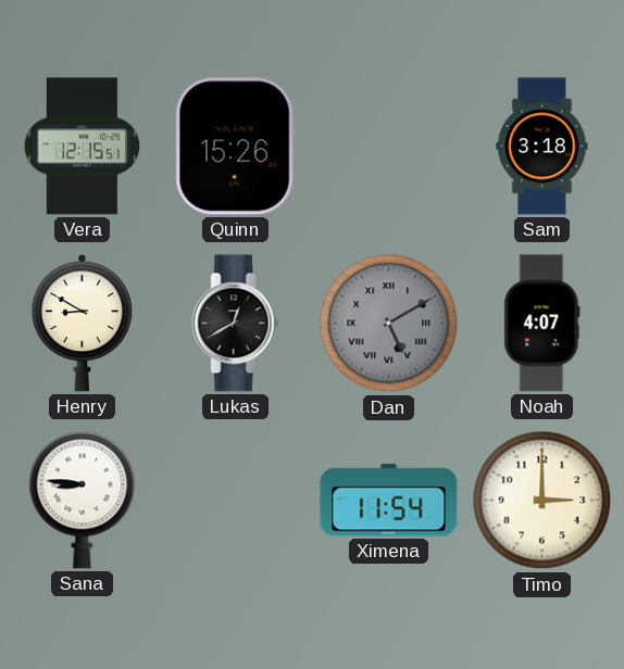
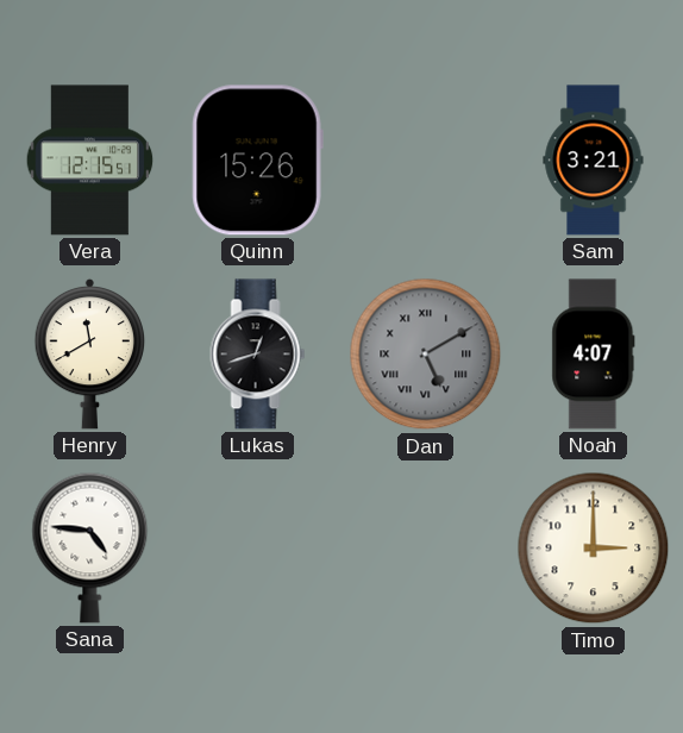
Sam: 3:18 -> 3:21
Henry: 8:50 -> 11:40
Lukas: 12:40 -> 12:42
Sana: 8:46 -> 4:46
Ximena: 11:54 -> none
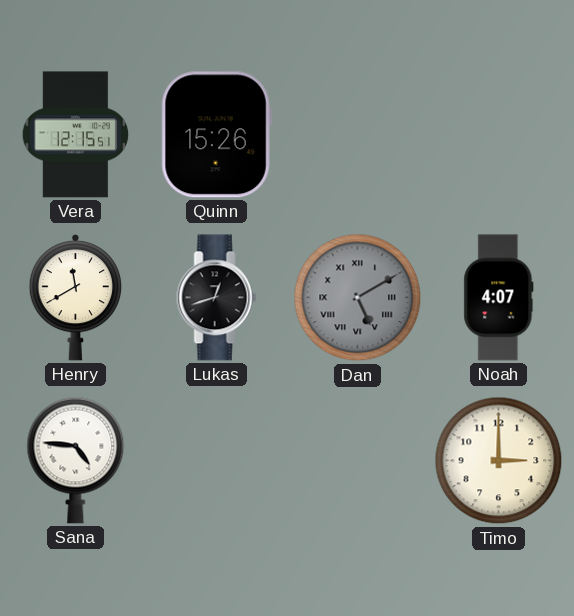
Sam: 3:21 -> none
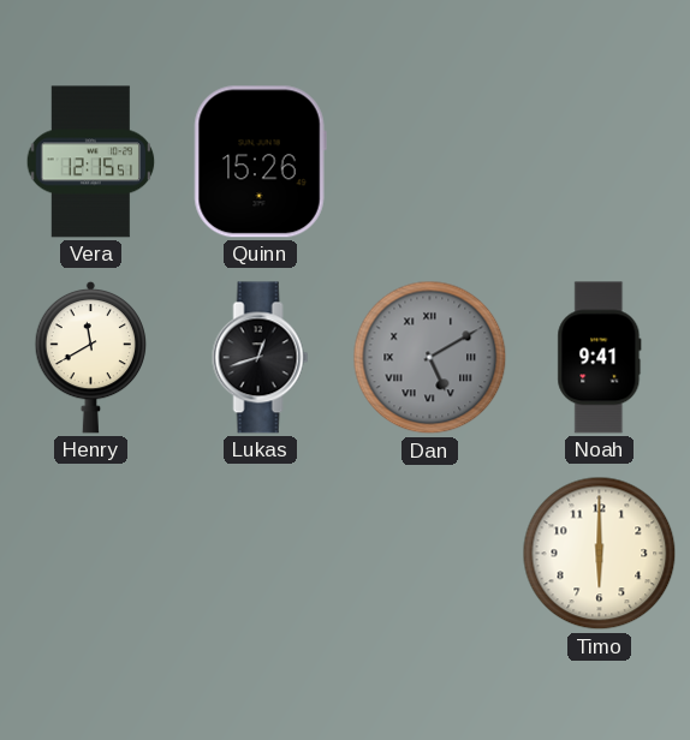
Noah: 4:07 -> 9:41
Sana: 4:46 -> none
Timo: 3:00 -> 6:00
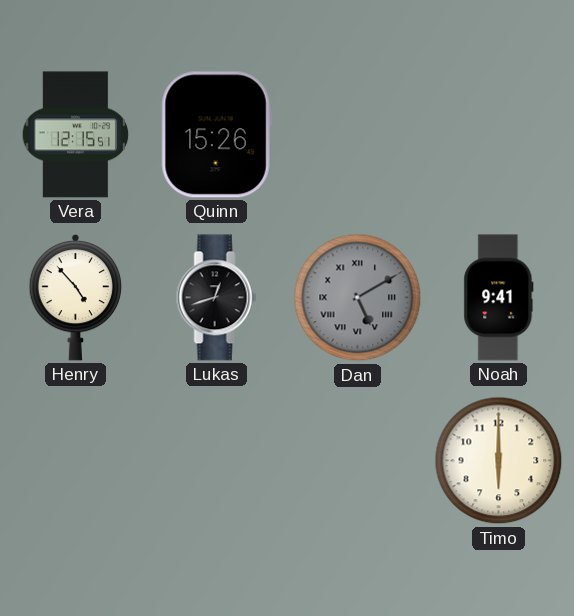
Henry: 11:40 -> 4:53
